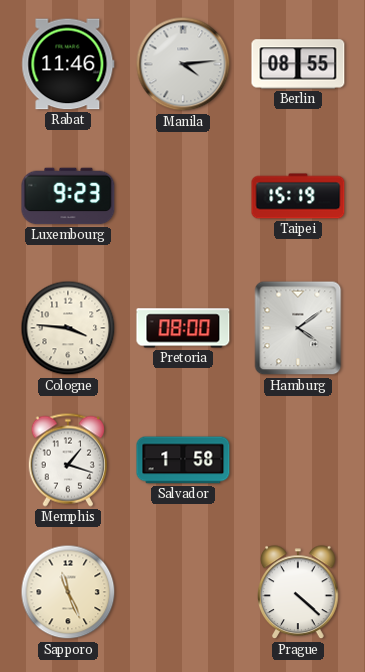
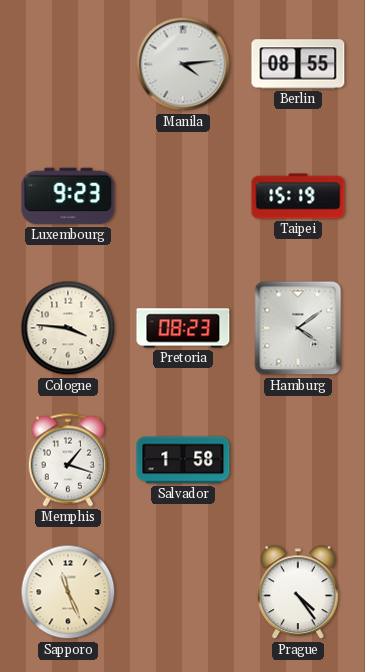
Rabat: 11:46 -> none
Pretoria: 08:00 -> 08:23
Prague: 4:22 -> 4:24
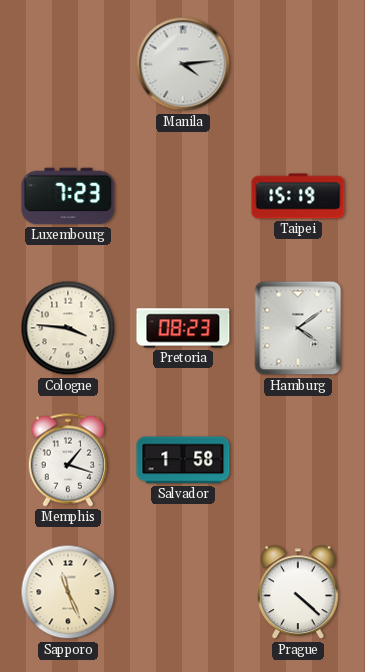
Berlin: 08:55 -> none
Luxembourg: 9:23 -> 7:23
Prague: 4:24 -> 4:22
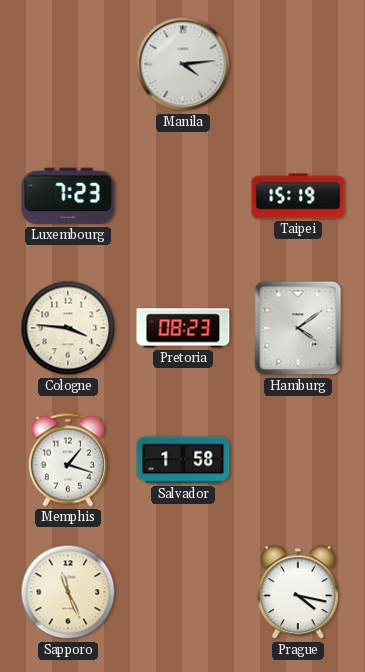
Prague: 4:22 -> 4:17
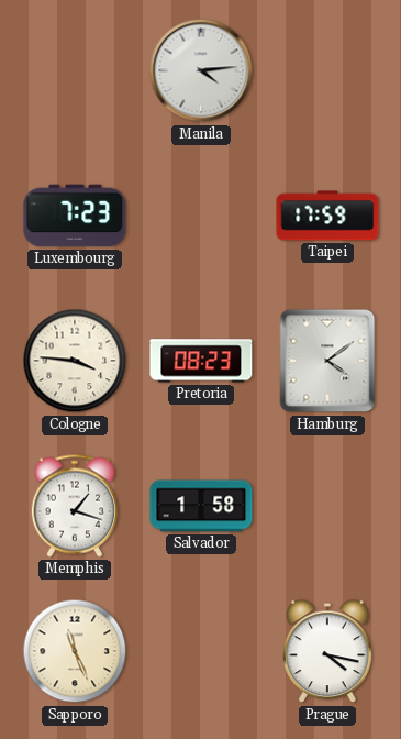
Taipei: 15:19 -> 17:59
